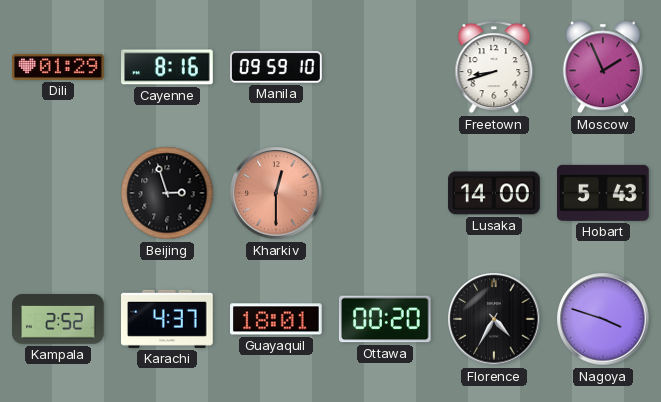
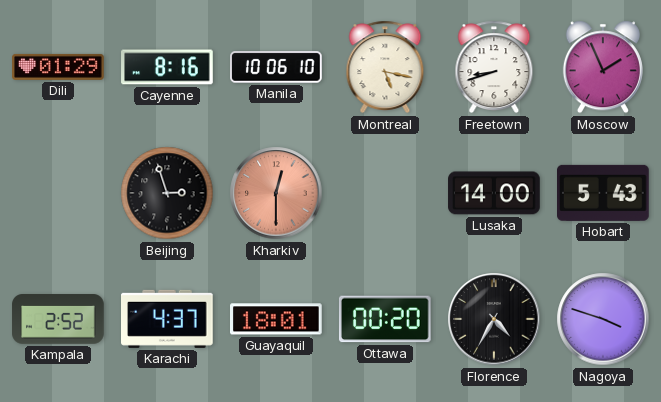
Manila: 09:59 -> 10:06
Montreal: none -> 5:17
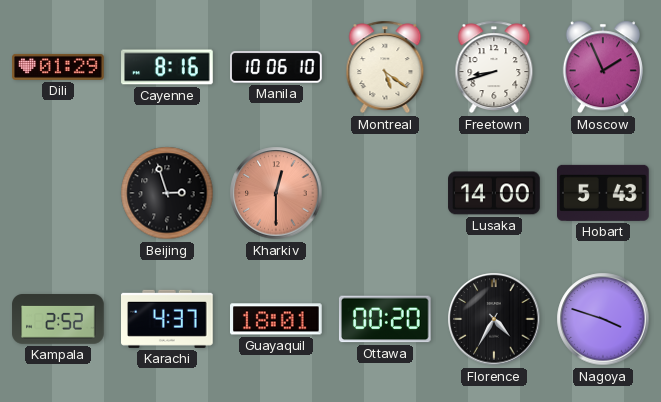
Montreal: 5:17 -> 5:21
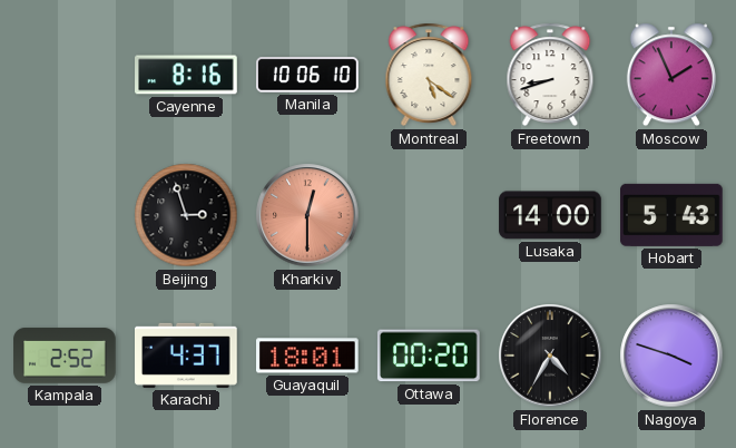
Dili: 01:29 -> none
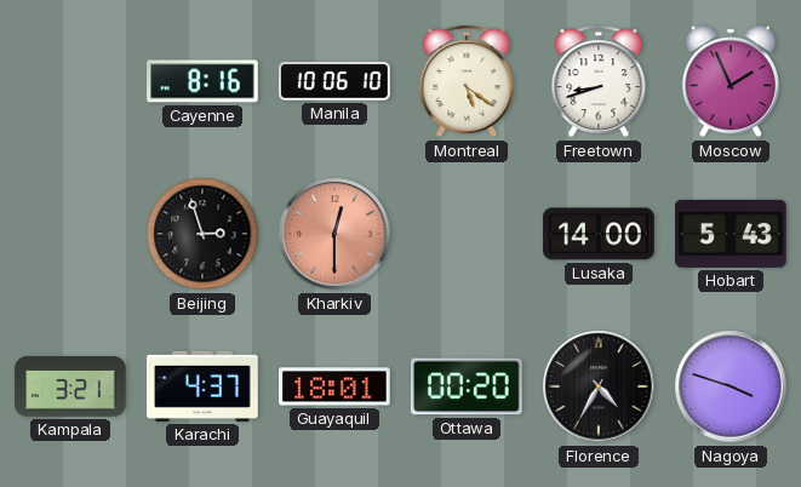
Kampala: 2:52 -> 3:21
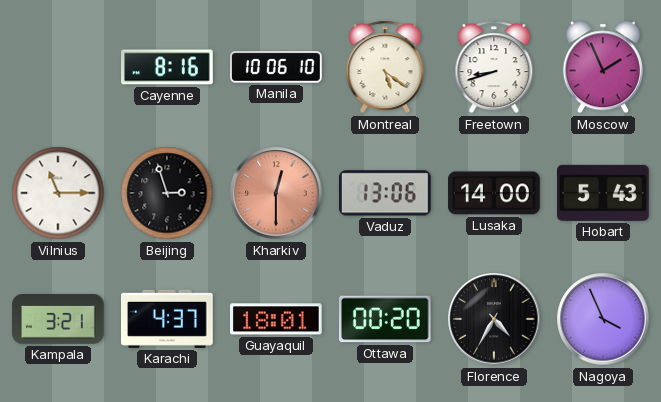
Vilnius: none -> 11:15
Vaduz: none -> 13:06
Nagoya: 3:48 -> 3:56
